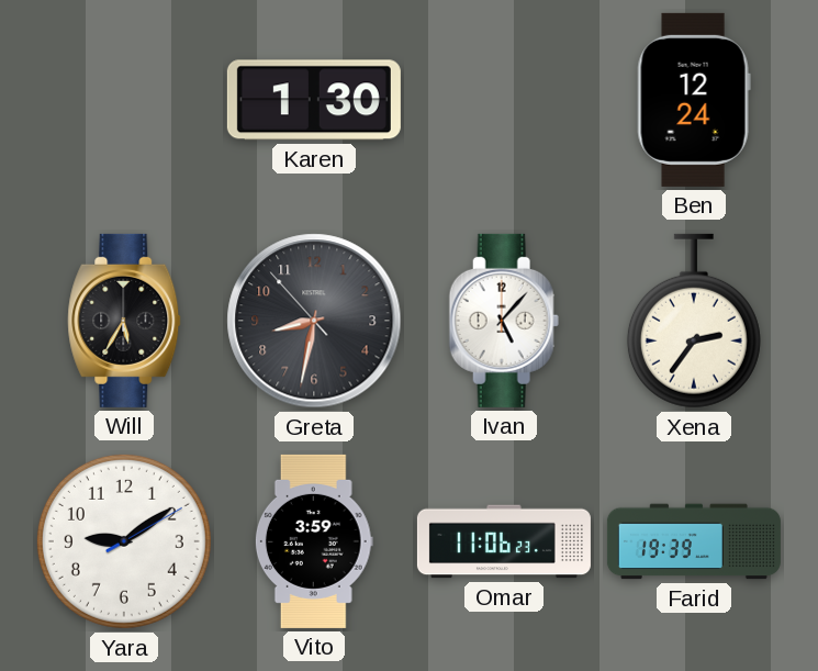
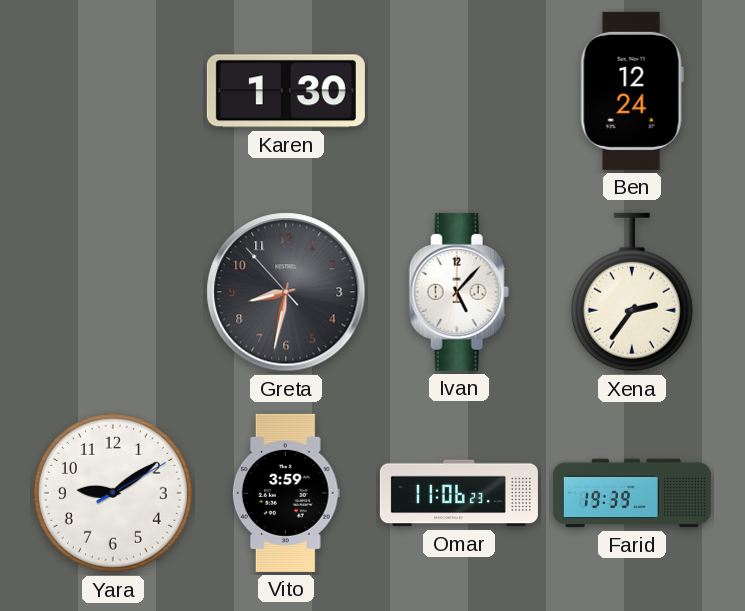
Will: 5:35 -> none
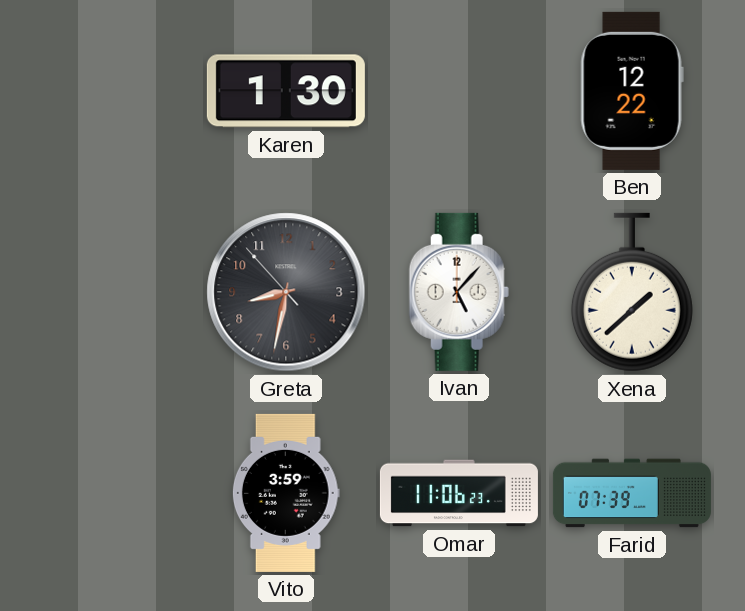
Ben: 12:24 -> 12:22
Xena: 2:36 -> 1:38
Yara: 9:09 -> none
Farid: 19:39 -> 07:39
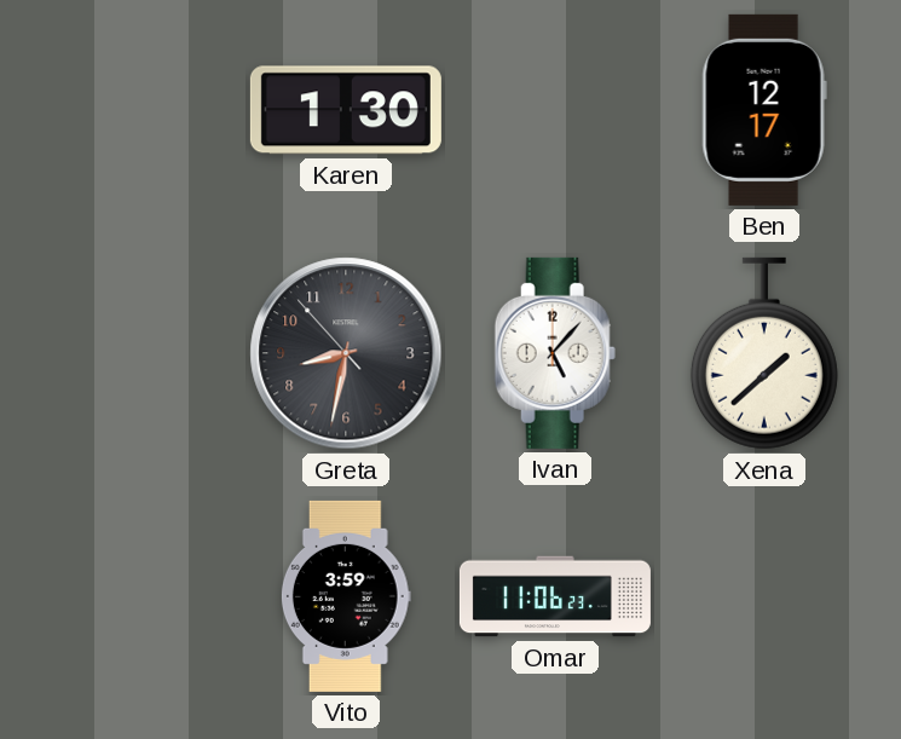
Ben: 12:22 -> 12:17
Farid: 07:39 -> none
